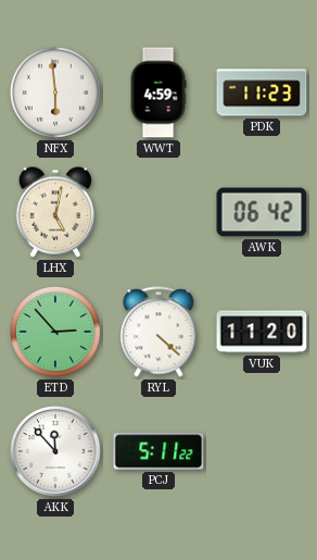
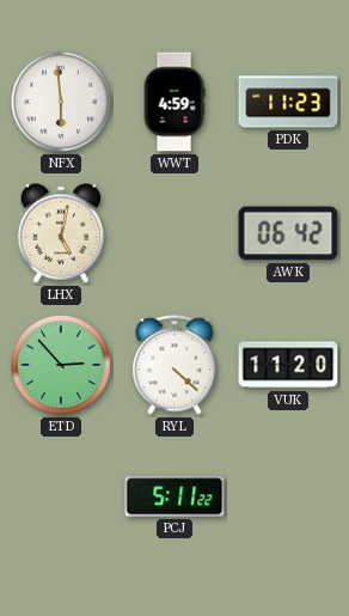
AKK: 11:53 -> none
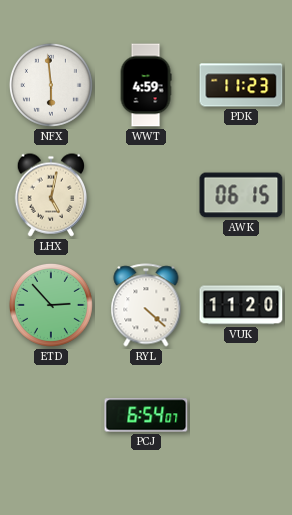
AWK: 06:42 -> 06:15
PCJ: 5:11 -> 6:54
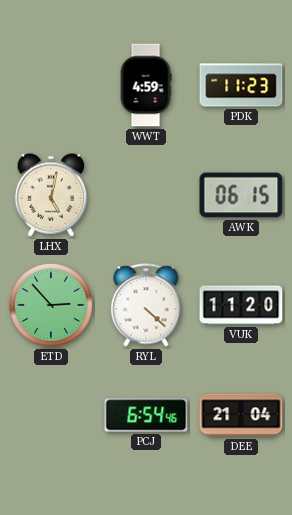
NFX: 5:59 -> none
PCJ: 6:54:07 -> 6:54:46
DEE: none -> 21:04
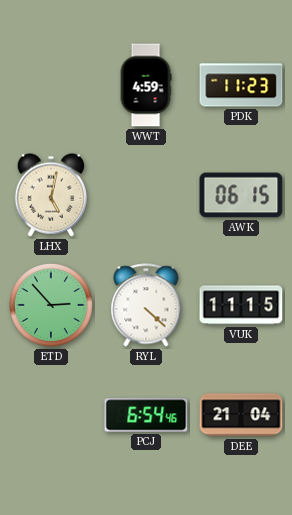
VUK: 11:20 -> 11:15
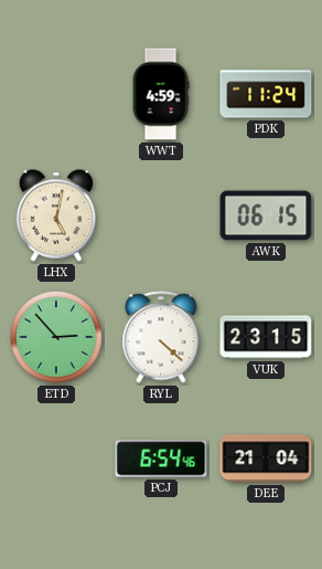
PDK: 11:23 -> 11:24
VUK: 11:15 -> 23:15
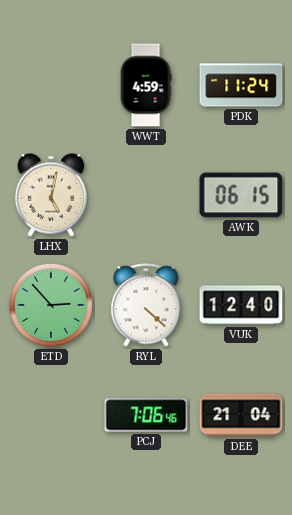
VUK: 23:15 -> 12:40
PCJ: 6:54 -> 7:06
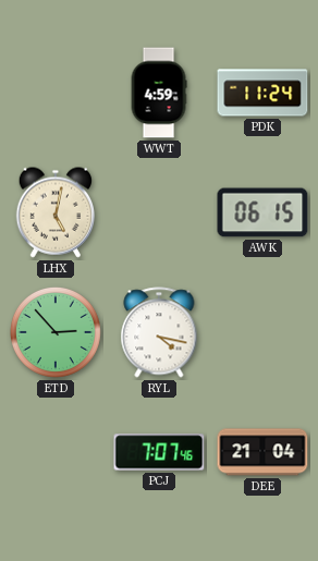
RYL: 4:22 -> 4:17
VUK: 12:40 -> none
PCJ: 7:06 -> 7:07
